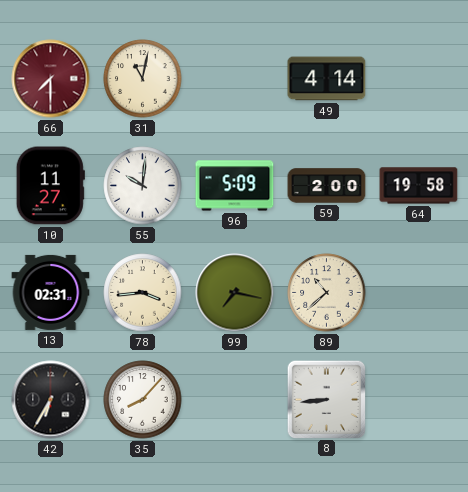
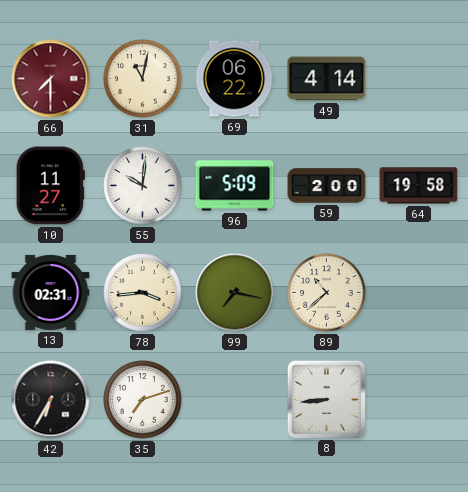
69: none -> 06:22
35: 8:07 -> 7:12
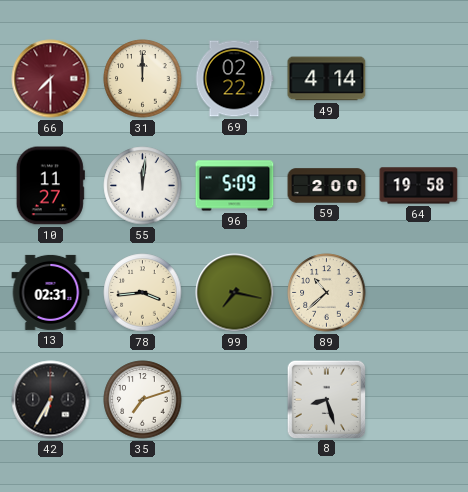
31: 11:02 -> 12:00
69: 06:22 -> 02:22
55: 10:01 -> 12:01
8: 8:44 -> 8:27
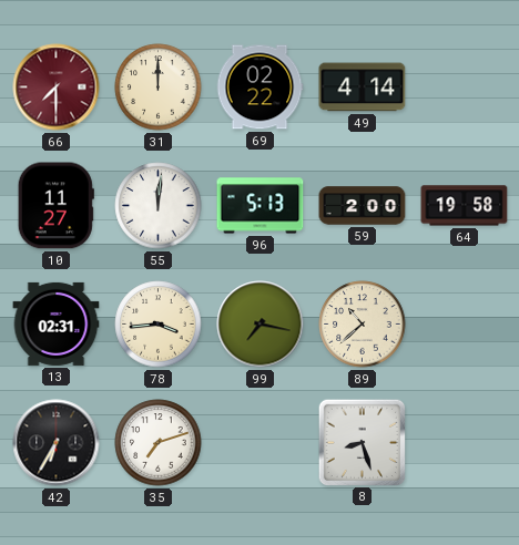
96: 5:09 -> 5:13
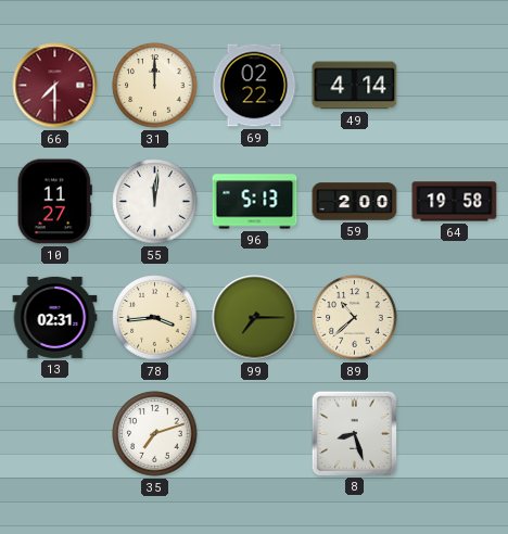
99: 7:17 -> 7:15
42: 6:35 -> none
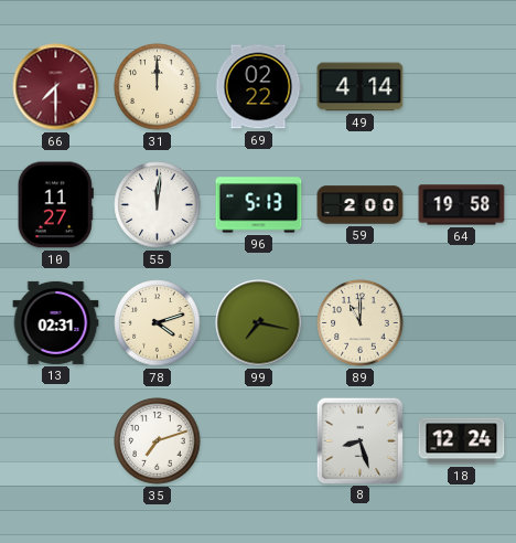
78: 3:44 -> 4:12
99: 7:15 -> 7:17
89: 10:38 -> 11:00
18: none -> 12:24
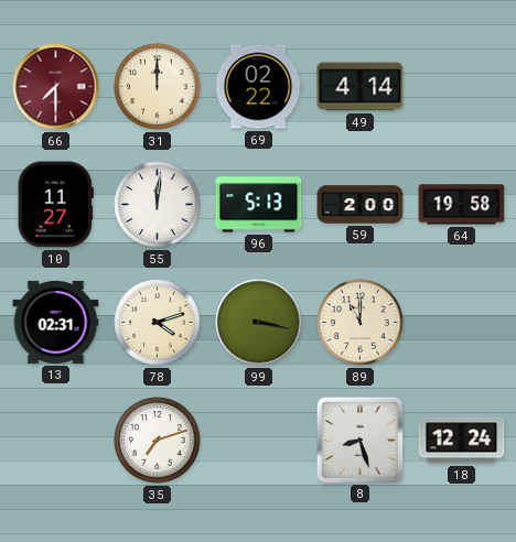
99: 7:17 -> 3:17
